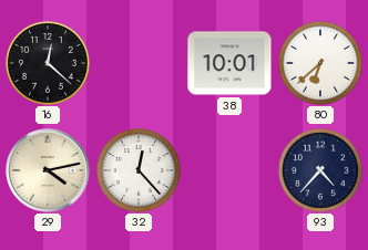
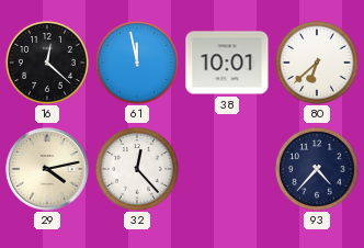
61: none -> 11:58
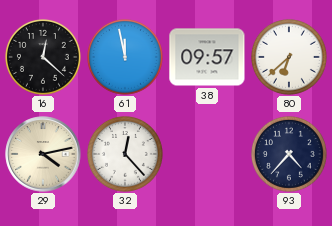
38: 10:01 -> 09:57
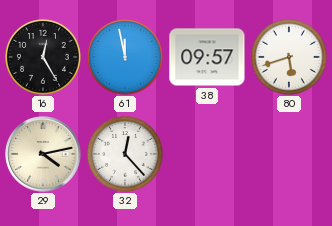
16: 12:22 -> 12:25
80: 6:38 -> 5:42
93: 4:37 -> none
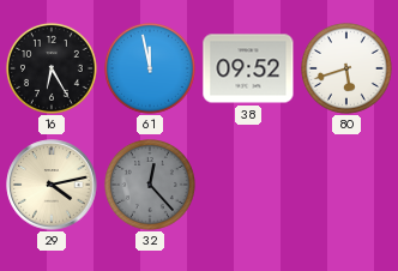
16: 12:25 -> 6:25
38: 09:57 -> 09:52
32 dial: white -> grey
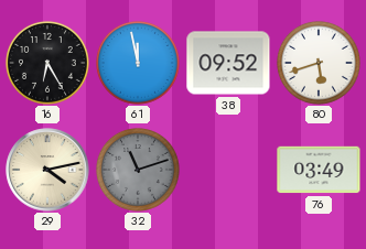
32: 12:23 -> 11:12
76: none -> 03:49
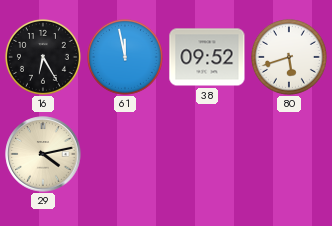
32: 11:12 -> none
76: 03:49 -> none
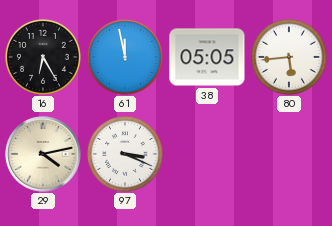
38: 09:52 -> 05:05
80: 5:42 -> 5:44
97: none -> 3:19
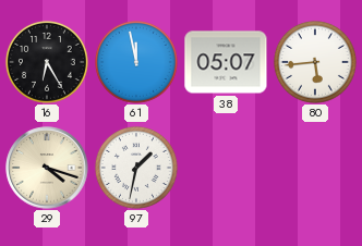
38: 05:05 -> 05:07
29: 4:13 -> 4:18
97: 3:19 -> 1:32
